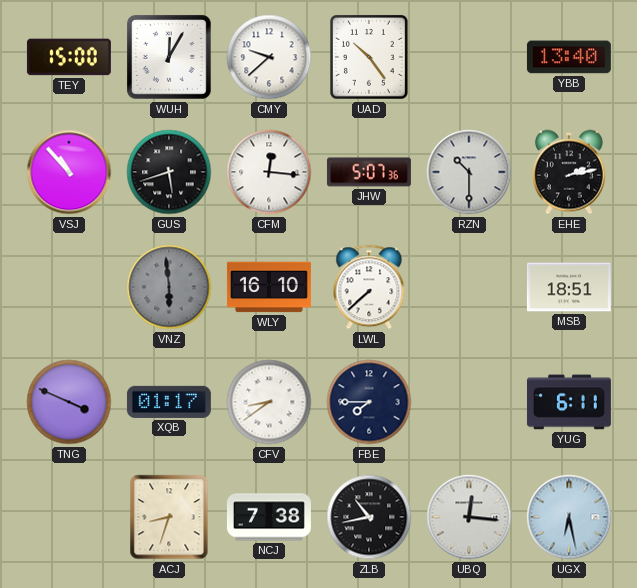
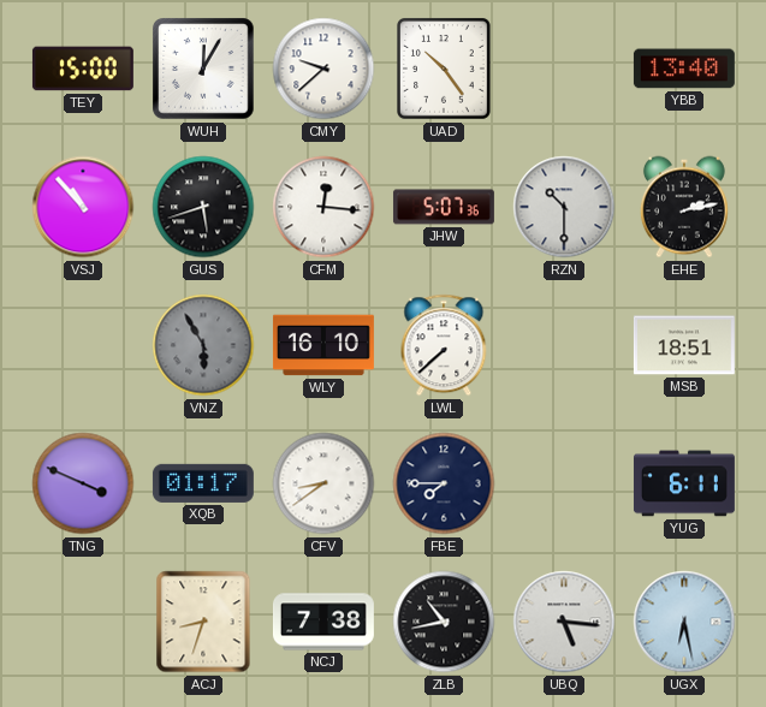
VNZ: 5:59 -> 5:55
UBQ: 12:16 -> 5:16
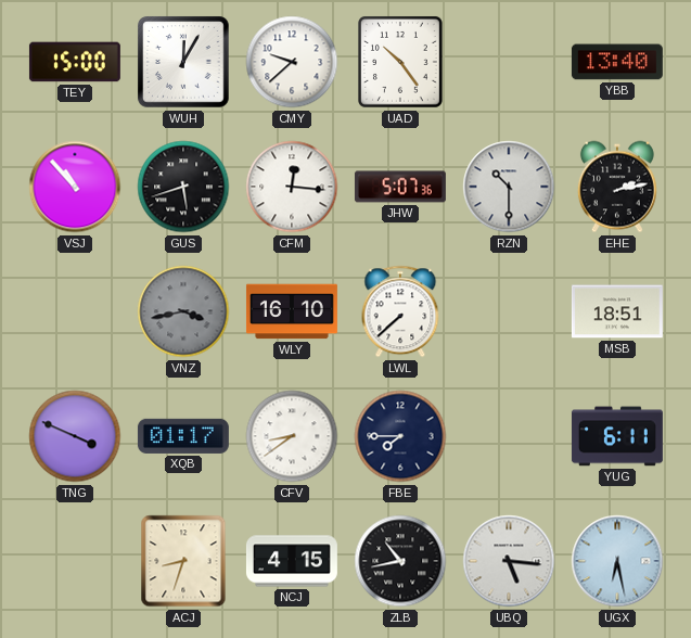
VNZ: 5:55 -> 3:43
NCJ: 7:38 -> 4:15
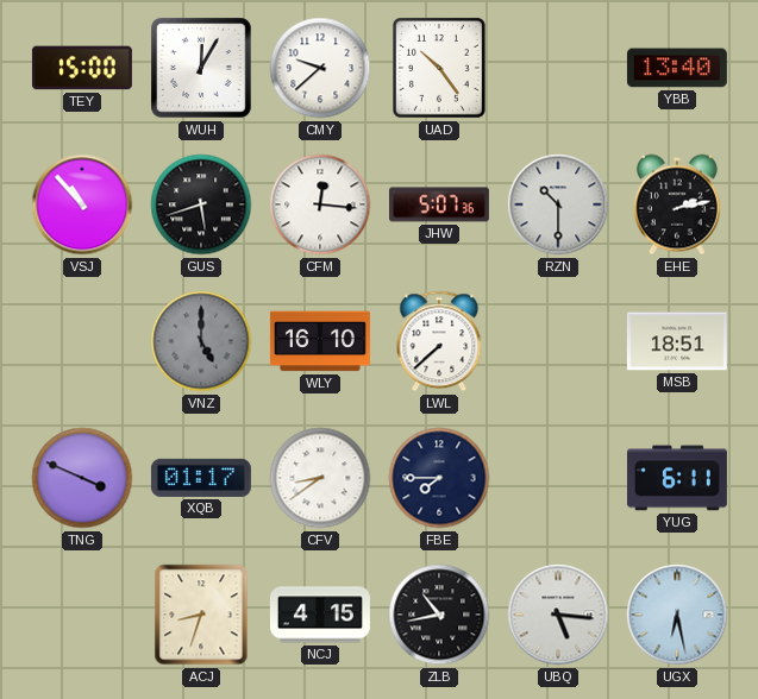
VNZ: 3:43 -> 5:00
